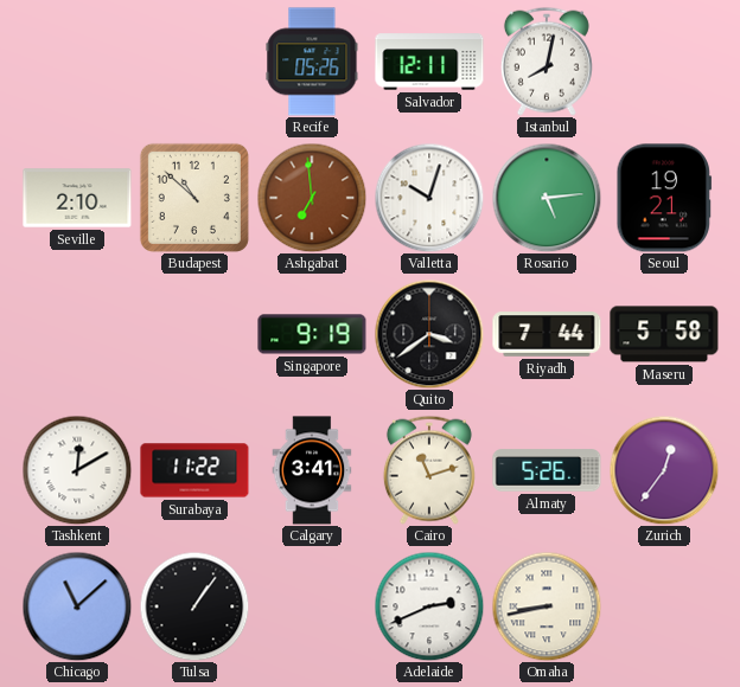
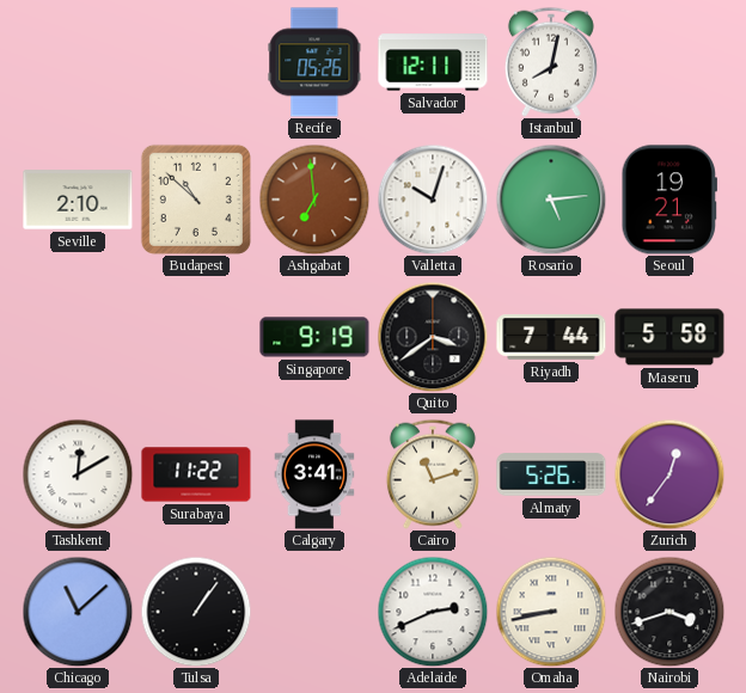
Nairobi: none -> 3:42
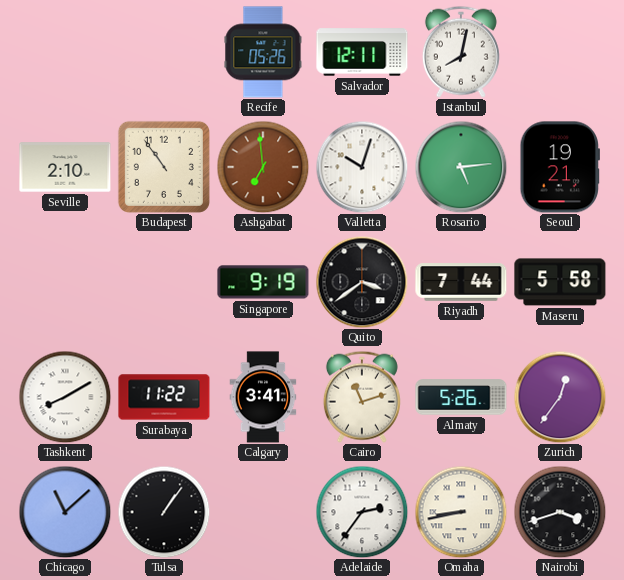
Budapest: 10:52 -> 10:54
Tashkent: 12:10 -> 8:10
Adelaide: 2:41 -> 2:36
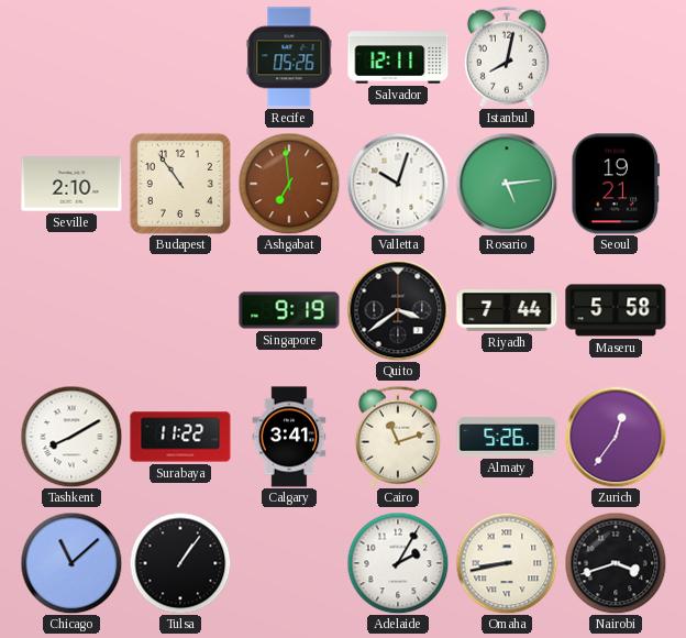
Adelaide: 2:36 -> 2:05
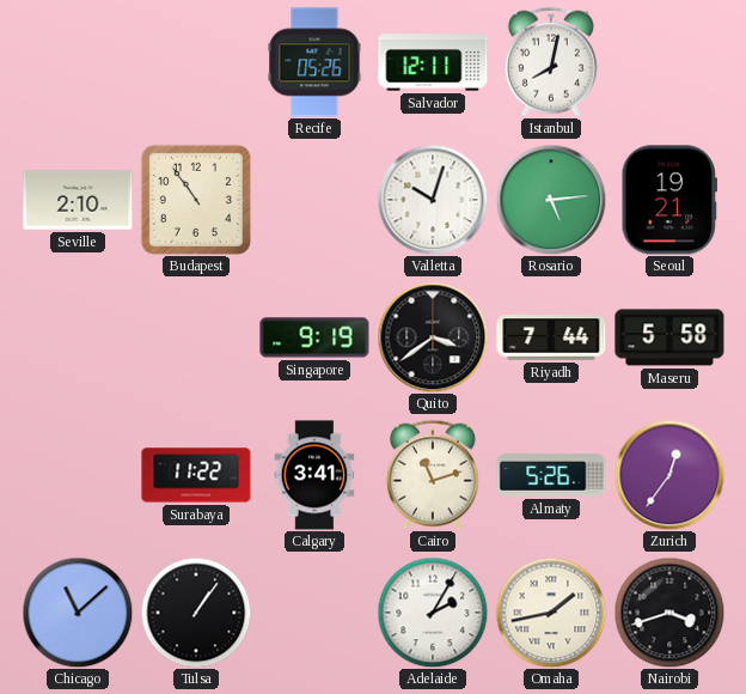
Ashgabat: 6:59 -> none
Tashkent: 8:10 -> none
Omaha: 8:43 -> 1:43
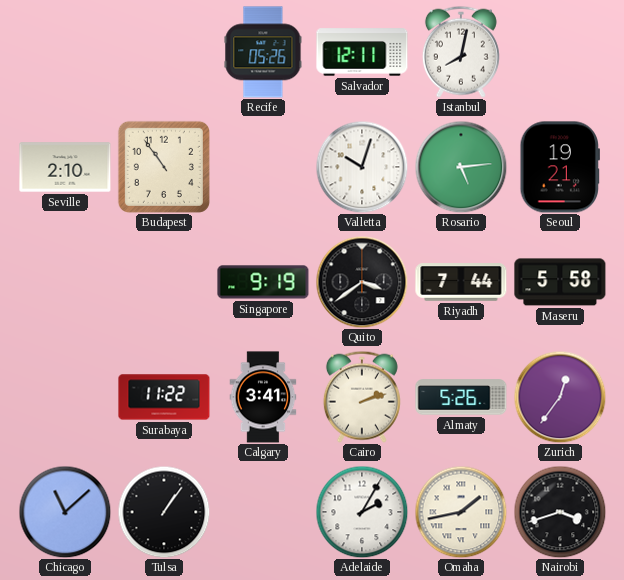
Cairo: 11:12 -> 2:12
